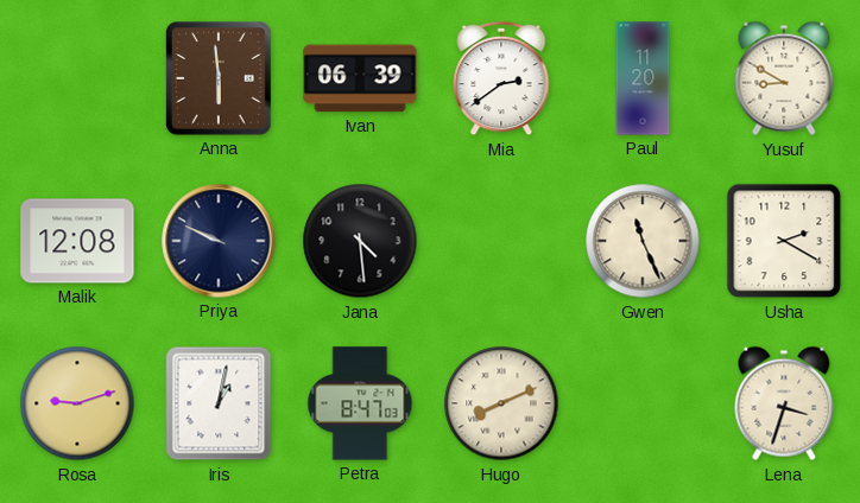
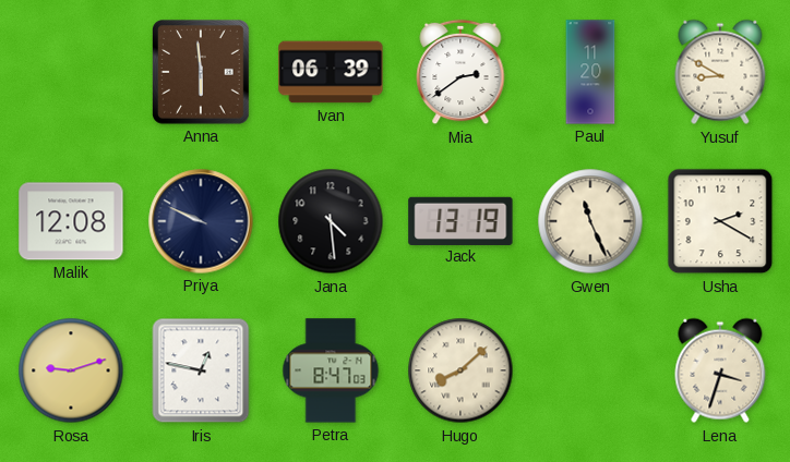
Jack: none -> 13:19
Iris: 1:02 -> 12:47
Hugo: 8:11 -> 8:08
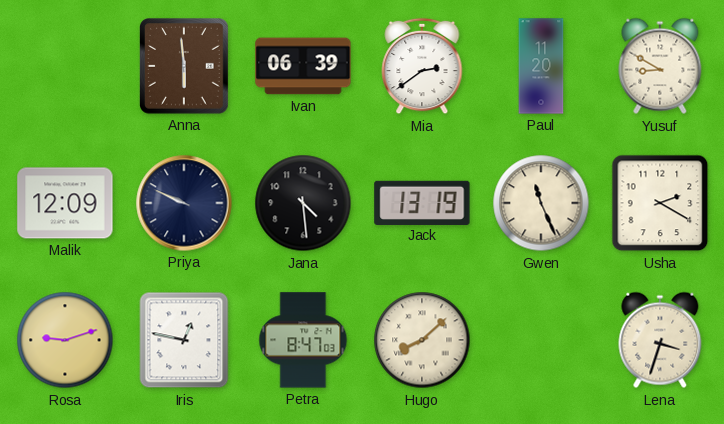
Malik: 12:08 -> 12:09
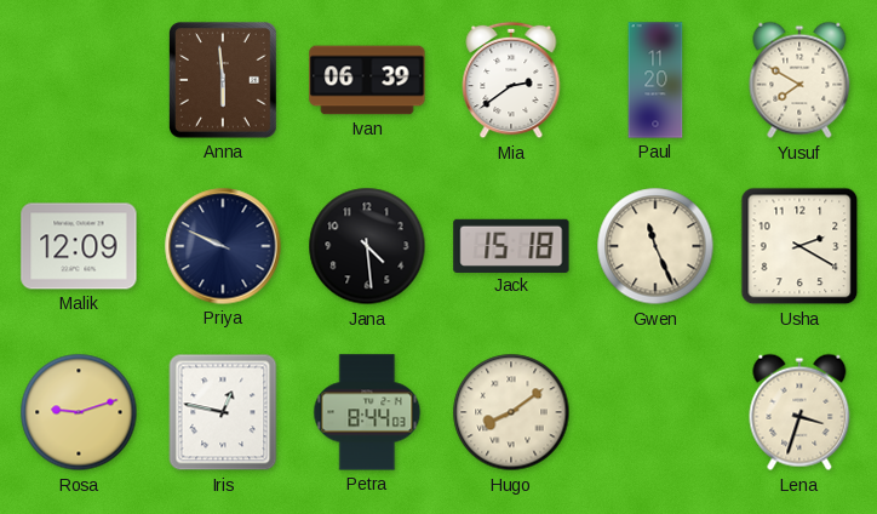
Yusuf: 8:50 -> 7:50
Jack: 13:19 -> 15:18
Petra: 8:47 -> 8:44
Hugo: 8:08 -> 8:09
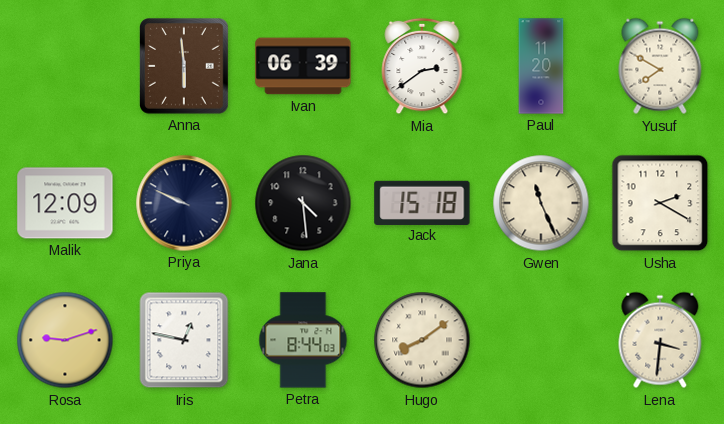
Lena: 3:33 -> 3:31
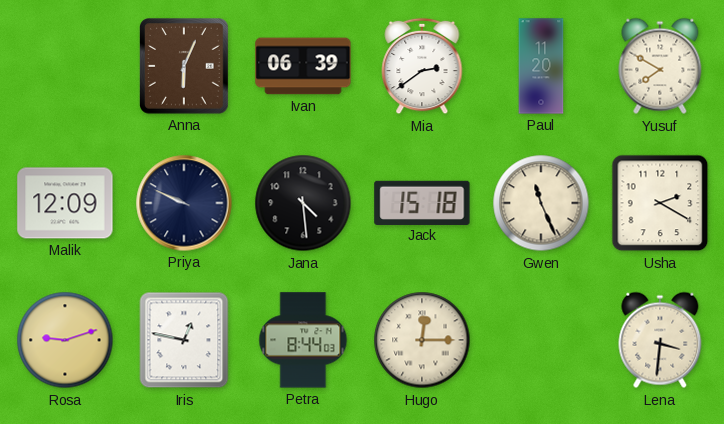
Anna: 5:59 -> 6:04
Hugo: 8:09 -> 12:15
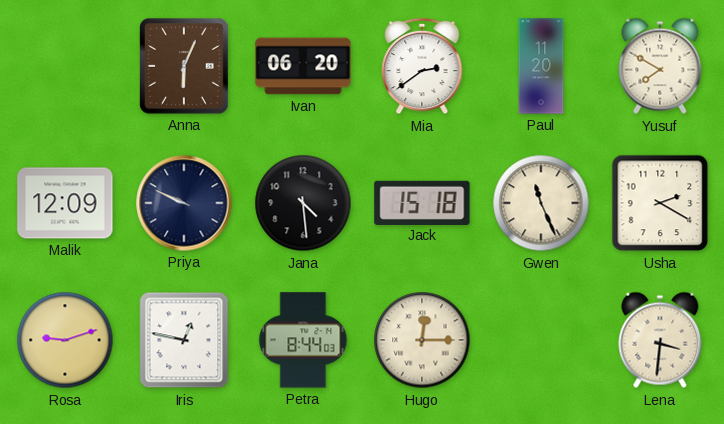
Ivan: 06:39 -> 06:20
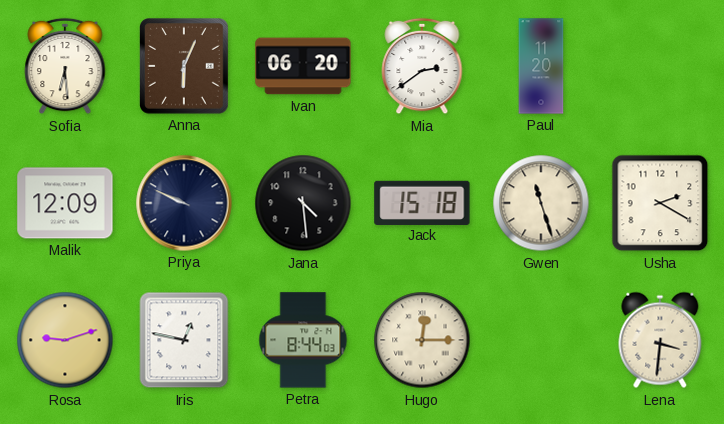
Sofia: none -> 6:29
Yusuf: 7:50 -> none
Gwen: 11:26 -> 11:27
